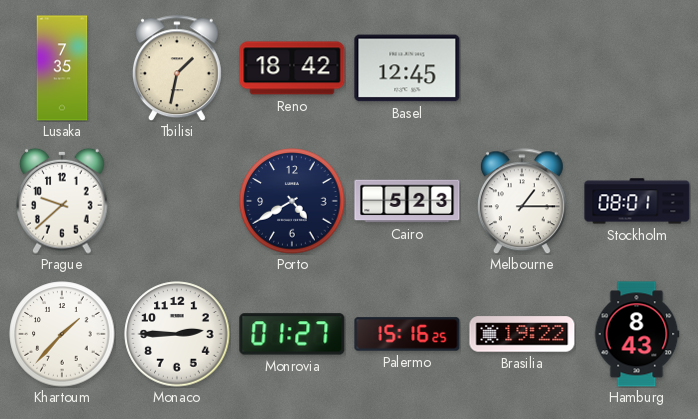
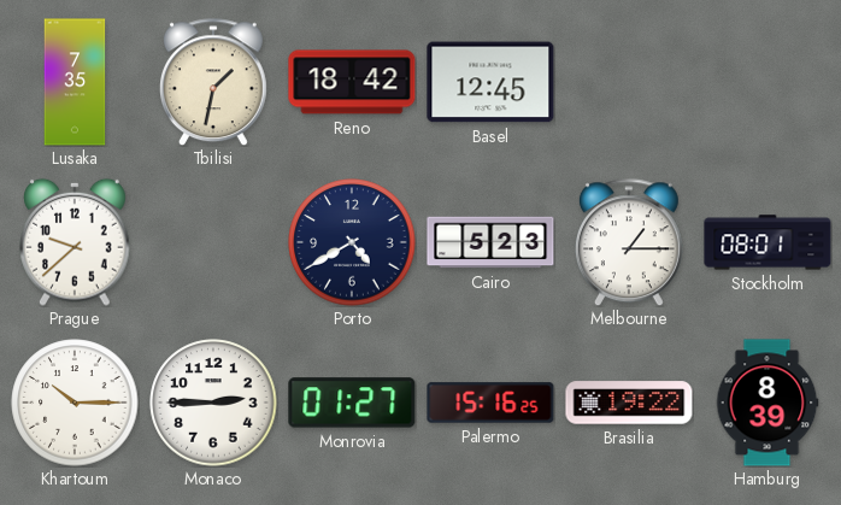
Khartoum: 1:37 -> 10:15
Hamburg: 8:43 -> 8:39
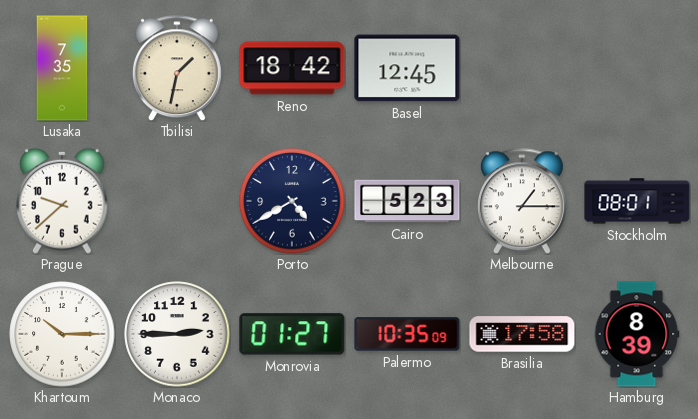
Palermo: 15:16 -> 10:35
Brasilia: 19:22 -> 17:58
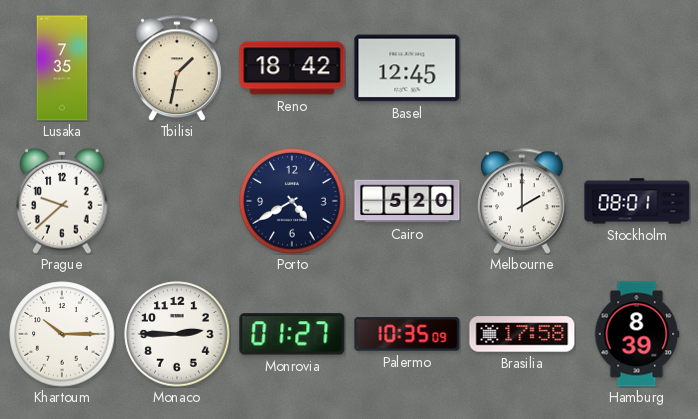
Cairo: 5:23 -> 5:20
Melbourne: 1:15 -> 2:00
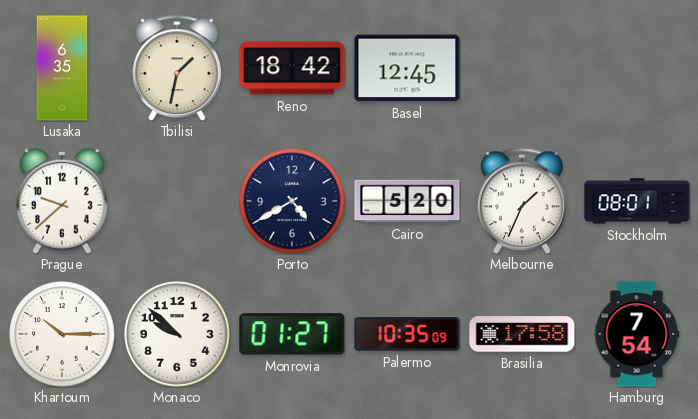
Lusaka: 7:35 -> 6:35
Melbourne: 2:00 -> 1:34
Monaco: 2:45 -> 9:52
Hamburg: 8:39 -> 7:54
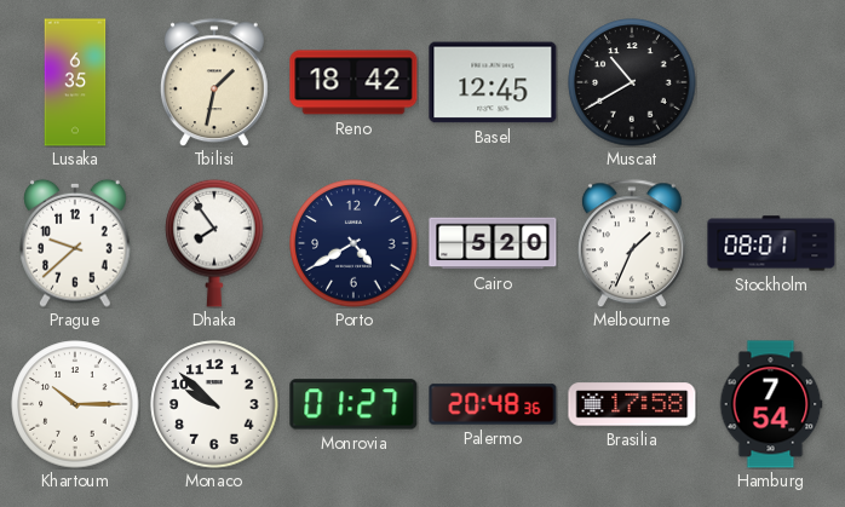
Muscat: none -> 10:40
Dhaka: none -> 7:54
Palermo: 10:35 -> 20:48
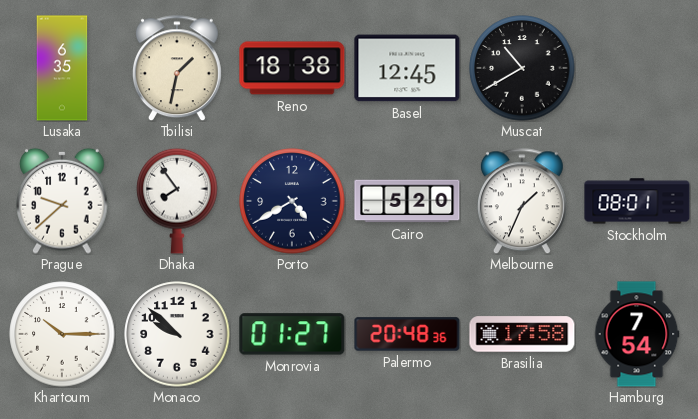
Reno: 18:42 -> 18:38
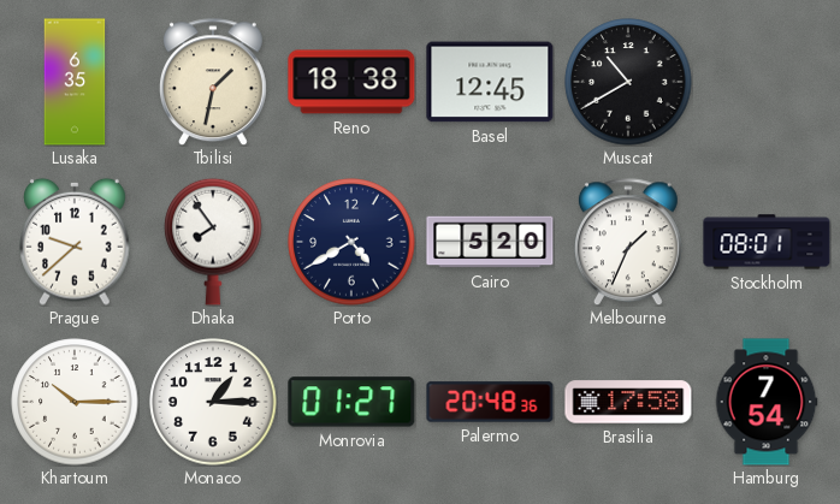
Monaco: 9:52 -> 1:15
